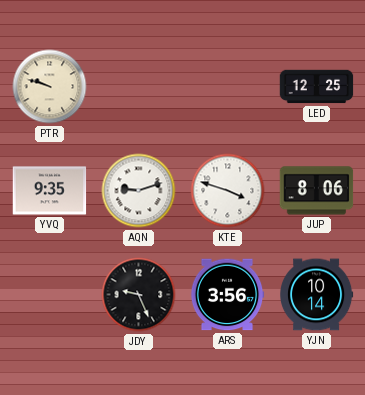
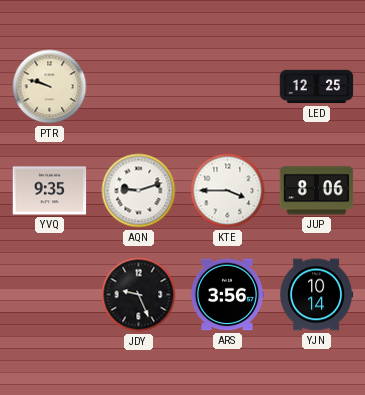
KTE: 3:48 -> 3:45
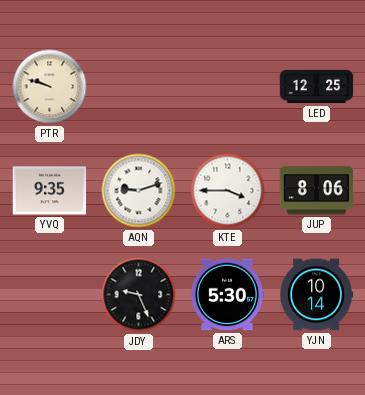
ARS: 3:56 -> 5:30
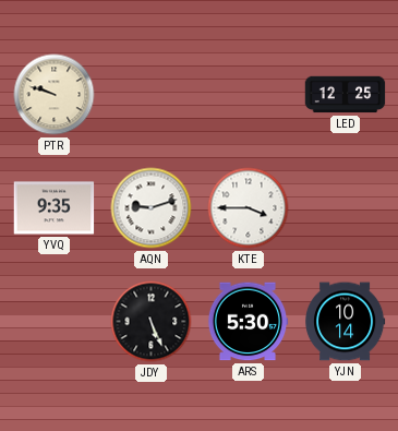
JUP: 8:06 -> none
JDY: 9:26 -> 5:26
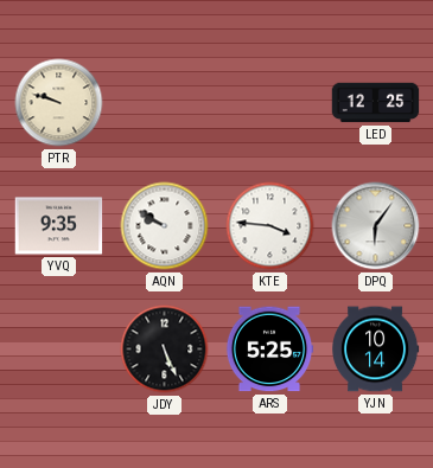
AQN: 9:12 -> 9:50
KTE: 3:45 -> 3:46
DPQ: none -> 6:06
ARS: 5:30 -> 5:25
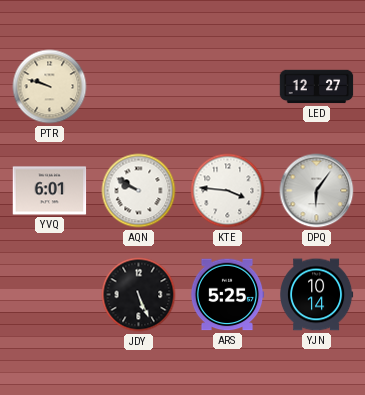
LED: 12:25 -> 12:27
YVQ: 9:35 -> 6:01
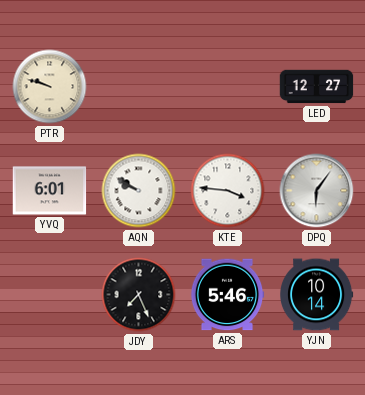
JDY: 5:26 -> 7:26
ARS: 5:25 -> 5:46
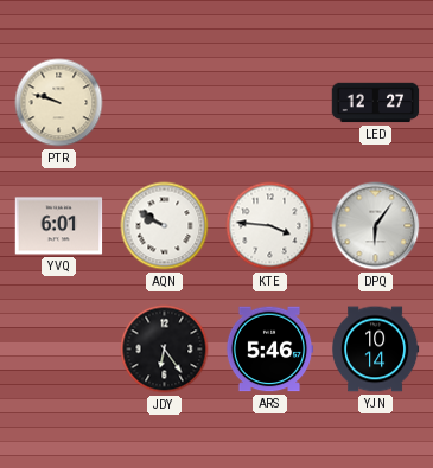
JDY: 7:26 -> 6:24
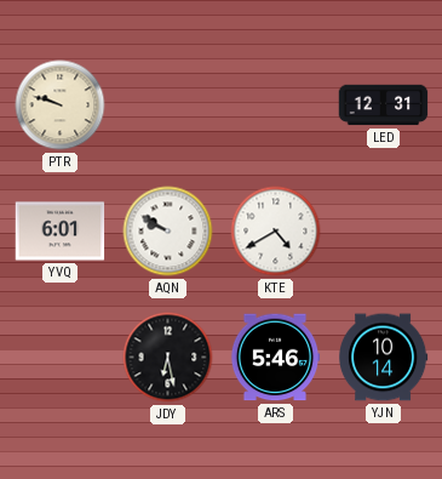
LED: 12:27 -> 12:31
KTE: 3:46 -> 4:40
DPQ: 6:06 -> none
JDY: 6:24 -> 6:28
